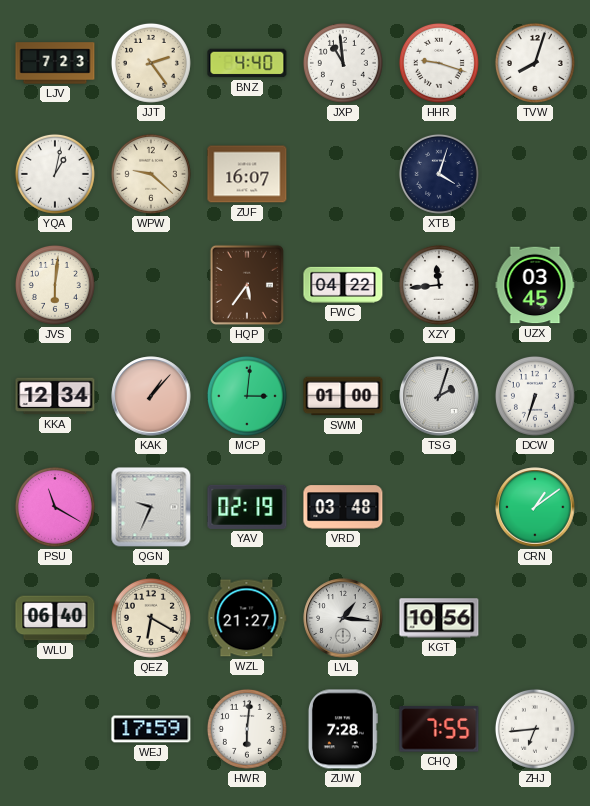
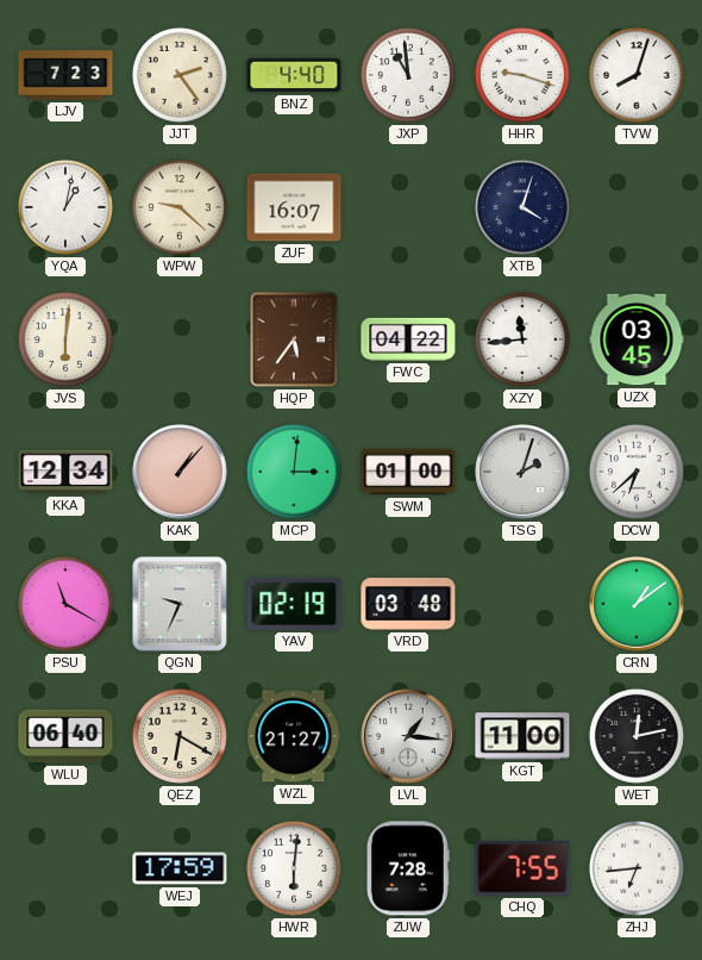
DCW: 6:33 -> 6:38
KGT: 10:56 -> 11:00
WET: none -> 12:13
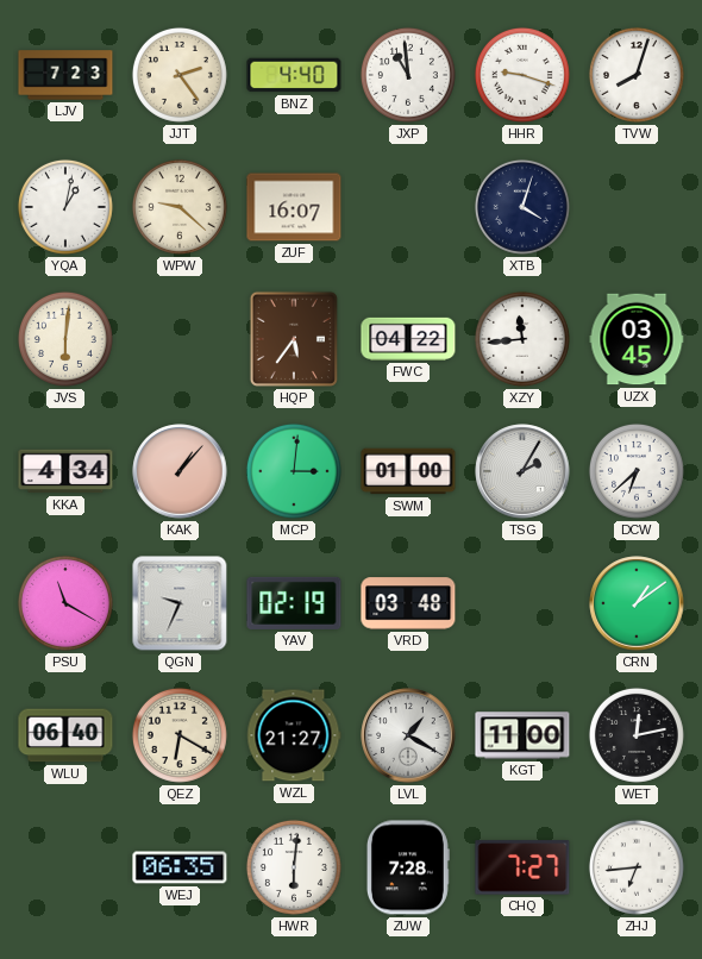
KKA: 12:34 -> 4:34
TSG: 2:03 -> 2:05
LVL: 1:16 -> 1:20
WEJ: 17:59 -> 06:35
CHQ: 7:55 -> 7:27
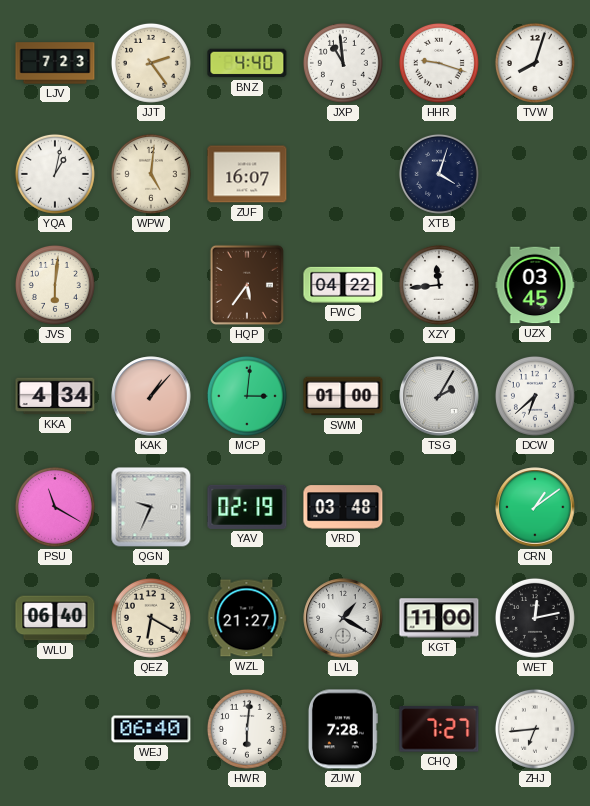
WPW: 9:22 -> 5:01
WEJ: 06:35 -> 06:40
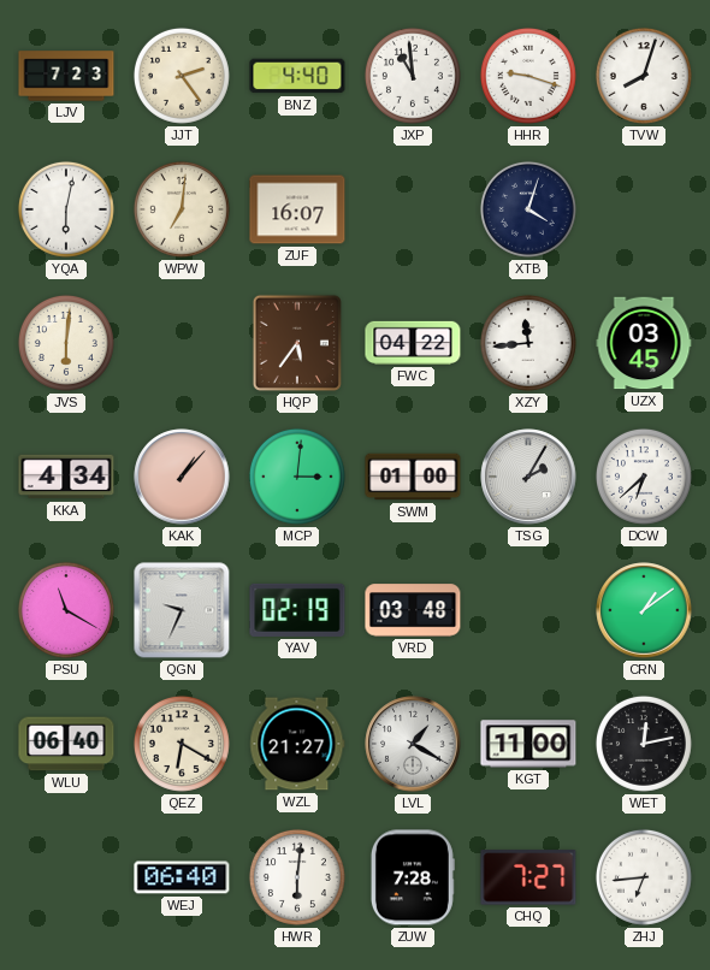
YQA: 1:02 -> 6:02
WPW: 5:01 -> 7:01
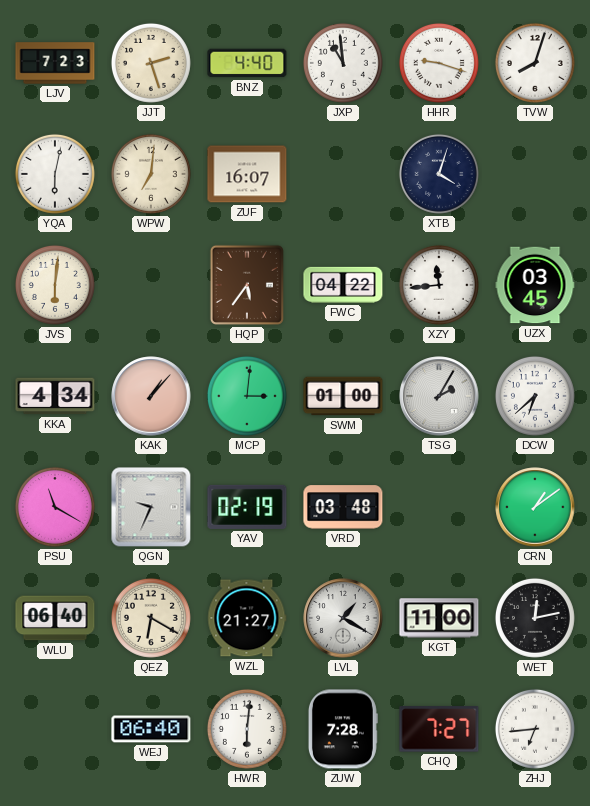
JJT: 2:24 -> 2:27
